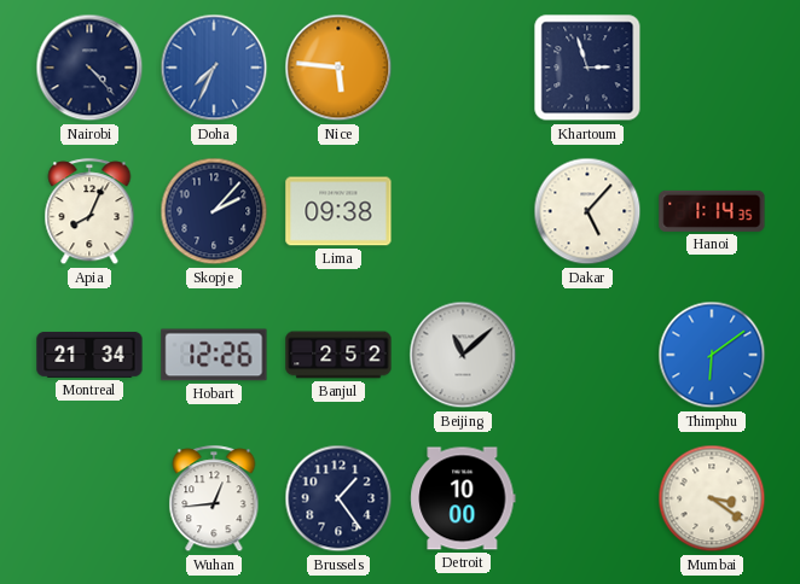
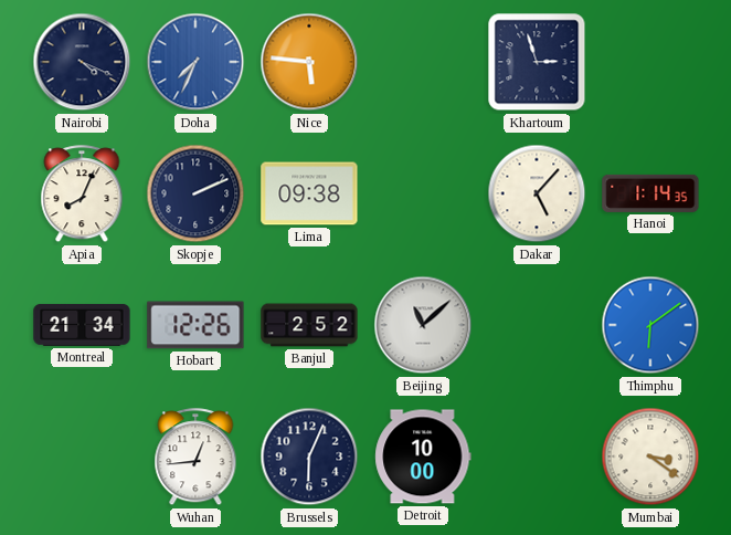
Nairobi: 4:23 -> 4:19
Skopje: 2:07 -> 2:11
Brussels: 1:24 -> 6:04
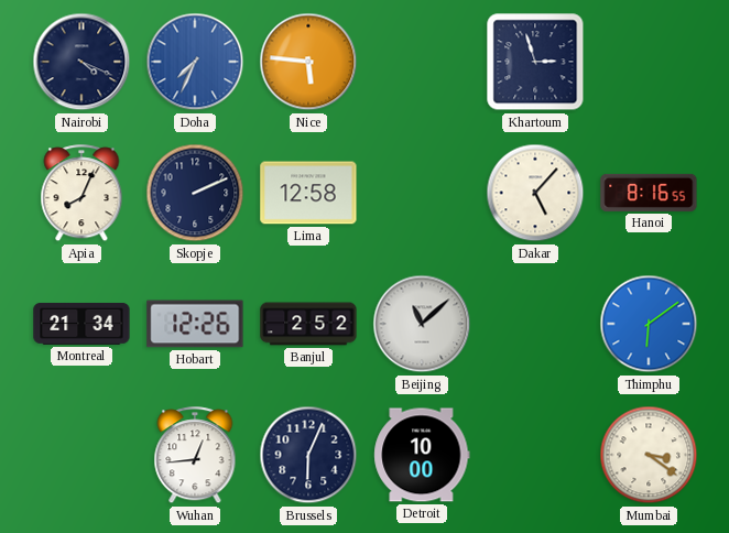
Lima: 09:38 -> 12:58
Hanoi: 1:14 -> 8:16
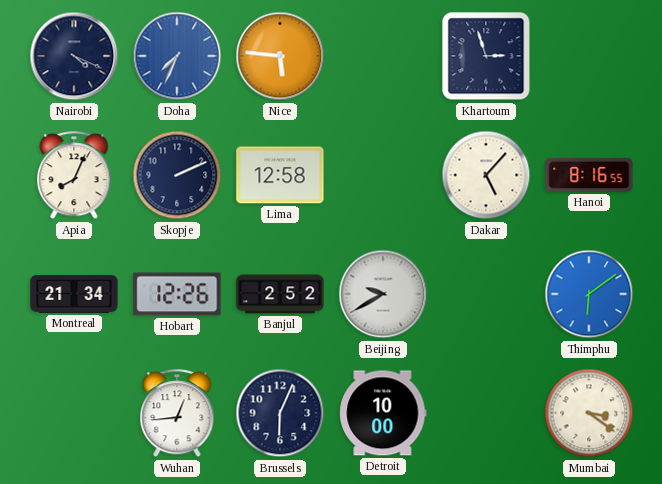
Beijing: 11:08 -> 9:40
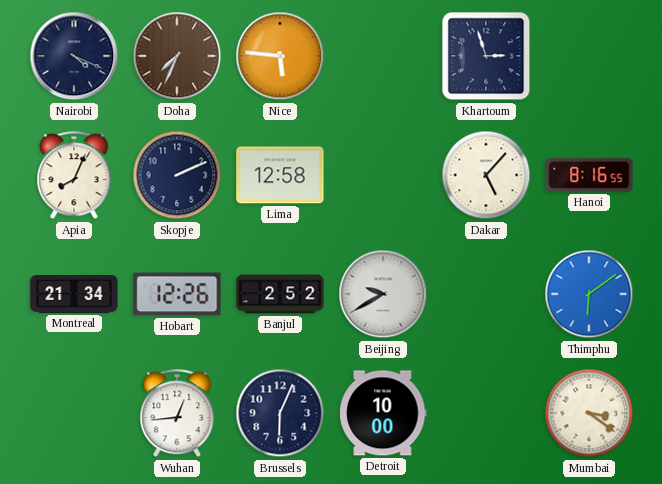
Doha dial: blue -> brown
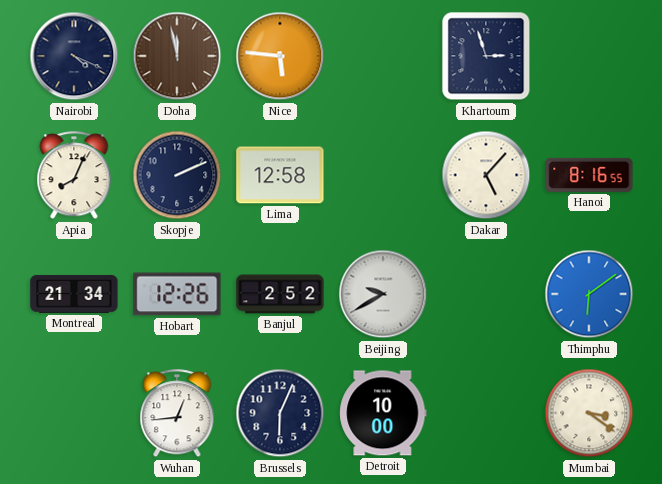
Doha: 7:34 -> 11:58
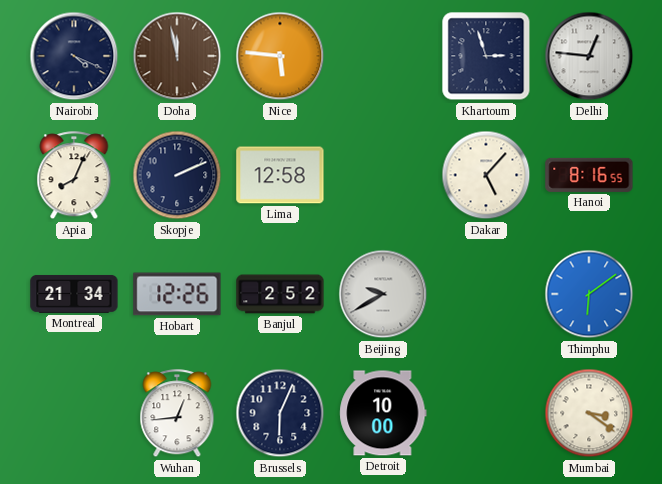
Delhi: none -> 12:46
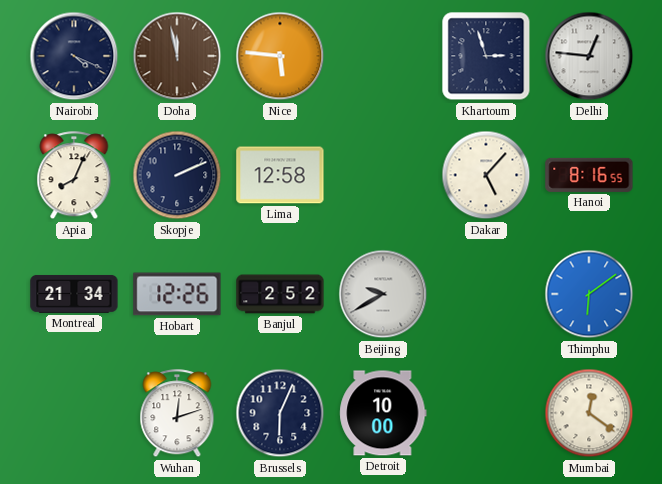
Wuhan: 12:44 -> 12:12
Mumbai: 3:21 -> 12:21
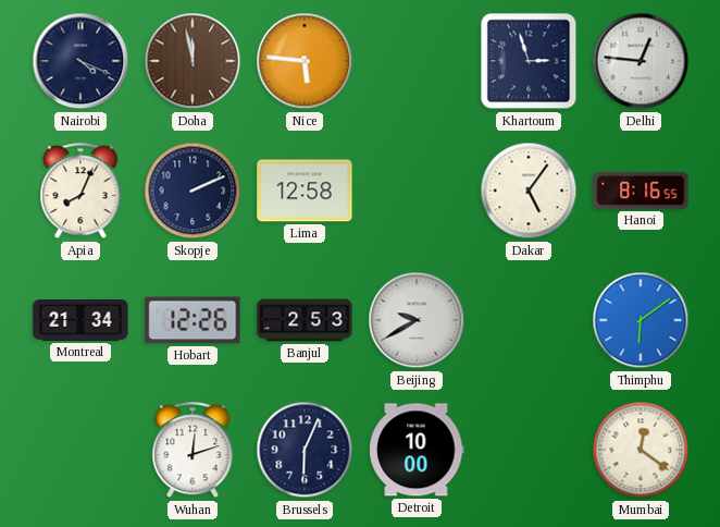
Dakar: 5:07 -> 5:06
Banjul: 2:52 -> 2:53
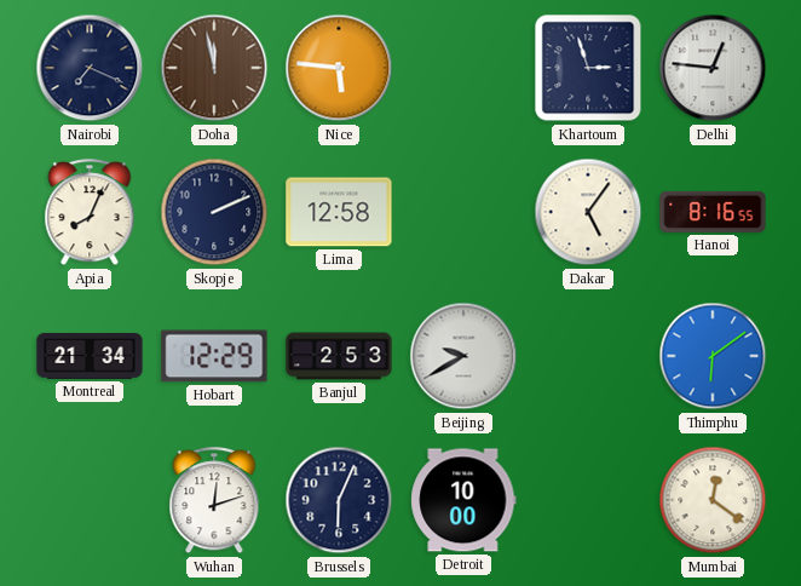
Nairobi: 4:19 -> 7:19
Hobart: 12:26 -> 12:29
